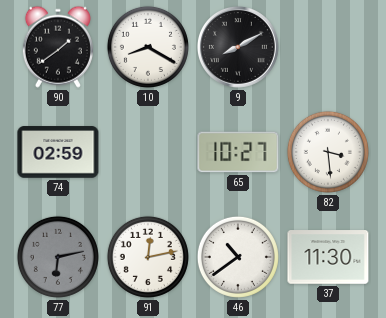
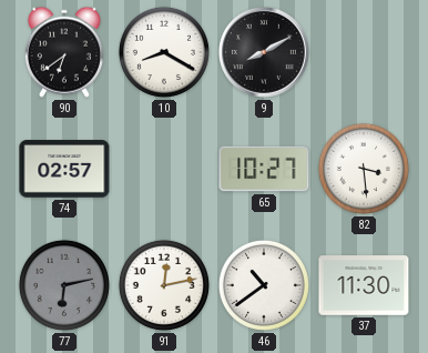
90: 1:39 -> 6:39
74: 02:59 -> 02:57
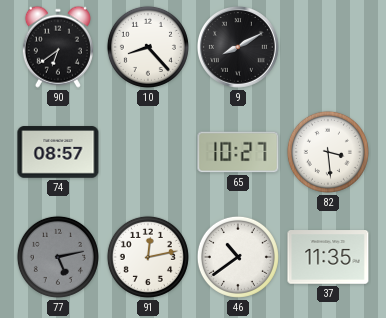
10: 8:20 -> 8:23
74: 02:57 -> 08:57
77: 6:13 -> 5:13
37: 11:30 -> 11:35
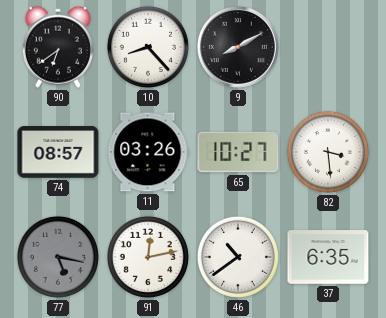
11: none -> 03:26
77: 5:13 -> 5:17
37: 11:35 -> 6:35
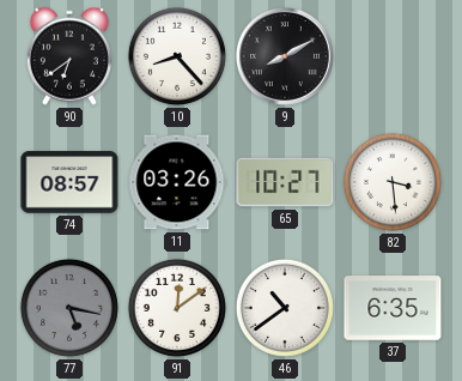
91: 12:13 -> 12:09
